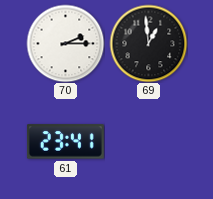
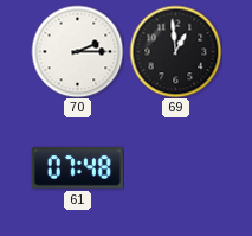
61: 23:41 -> 07:48
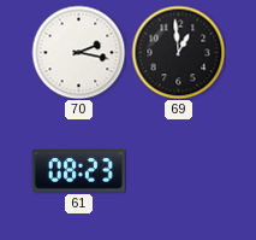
70: 2:15 -> 2:17
61: 07:48 -> 08:23
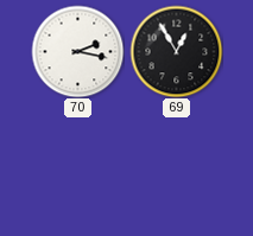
69: 12:59 -> 12:55
61: 08:23 -> none
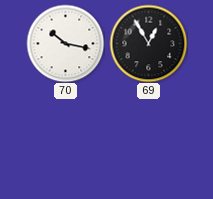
70: 2:17 -> 10:17
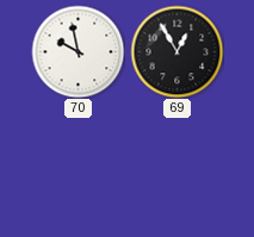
70: 10:17 -> 9:58
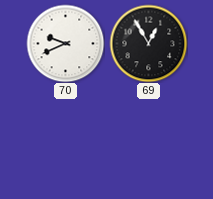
70: 9:58 -> 9:41
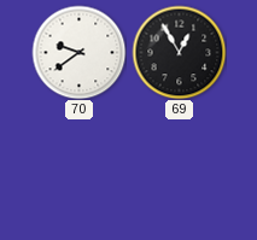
70: 9:41 -> 9:39
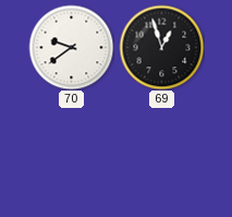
69: 12:55 -> 12:57
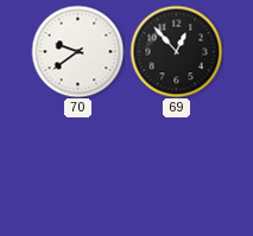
69: 12:57 -> 12:53
